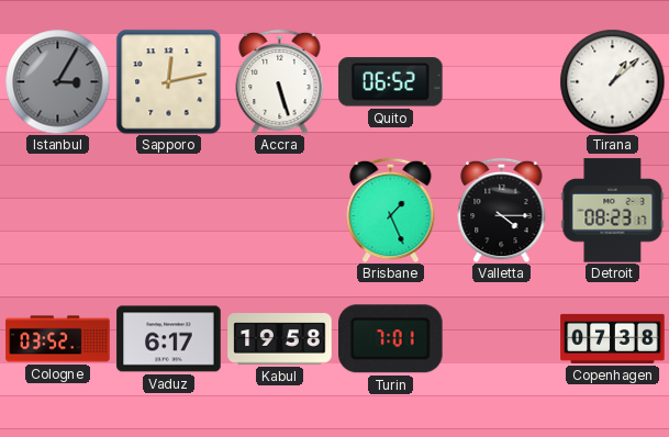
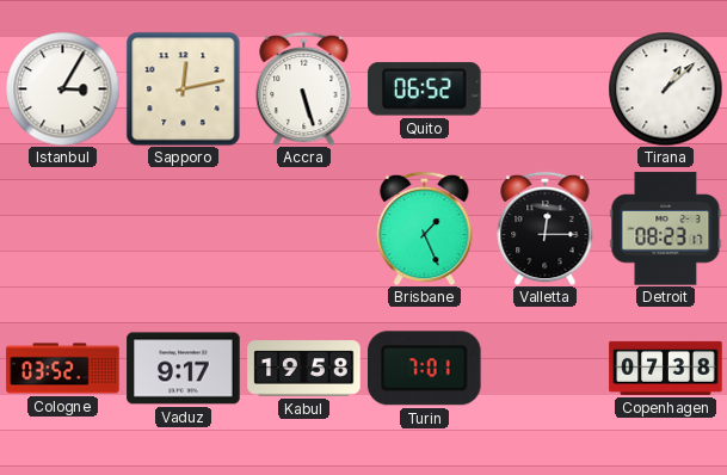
Istanbul dial: grey -> white
Valletta: 4:15 -> 12:15
Vaduz: 6:17 -> 9:17
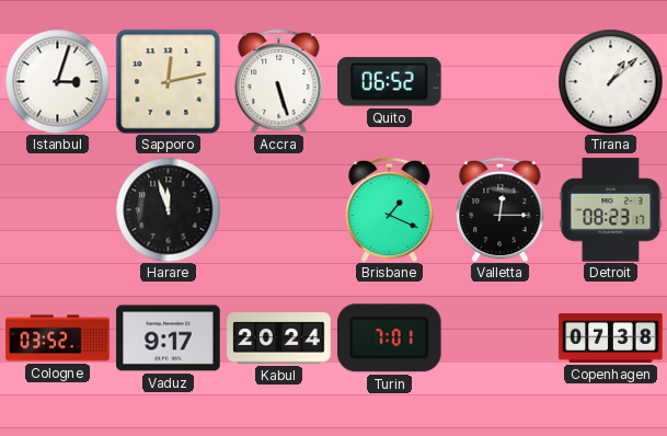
Istanbul: 3:05 -> 3:03
Harare: none -> 11:57
Brisbane: 1:26 -> 1:19
Kabul: 19:58 -> 20:24
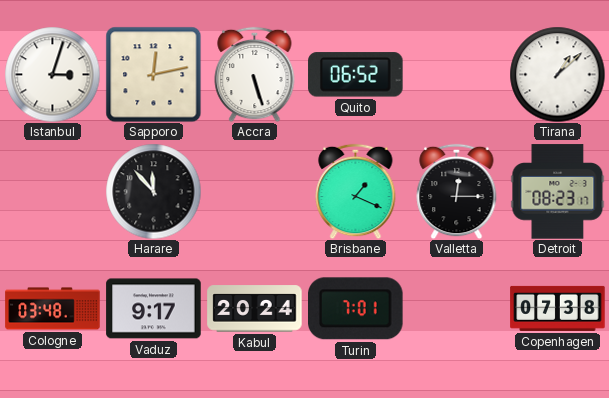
Harare: 11:57 -> 11:53
Cologne: 03:52 -> 03:48
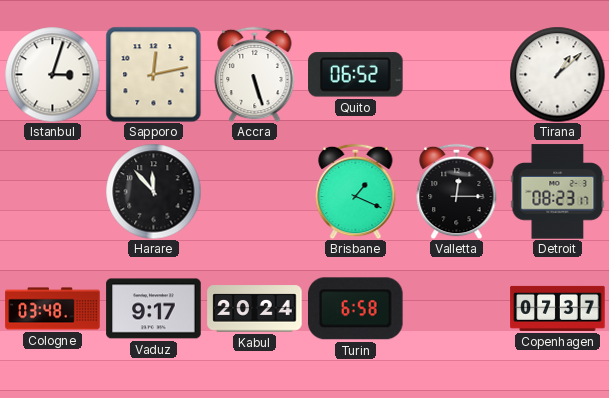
Turin: 7:01 -> 6:58
Copenhagen: 07:38 -> 07:37
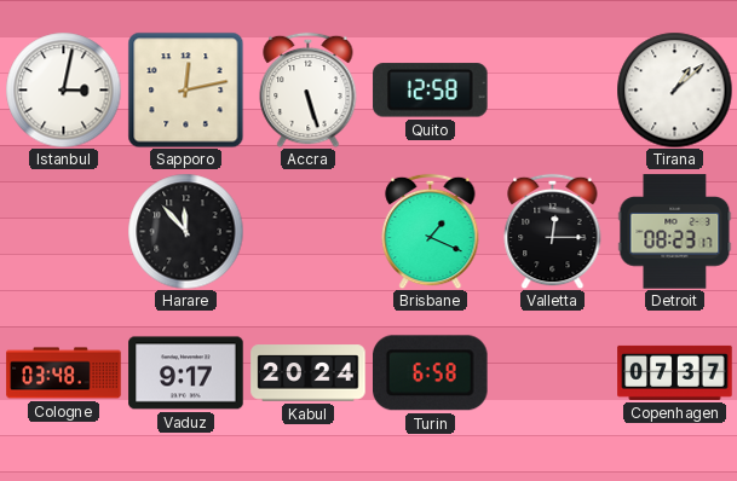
Istanbul: 3:03 -> 3:02
Quito: 06:52 -> 12:58
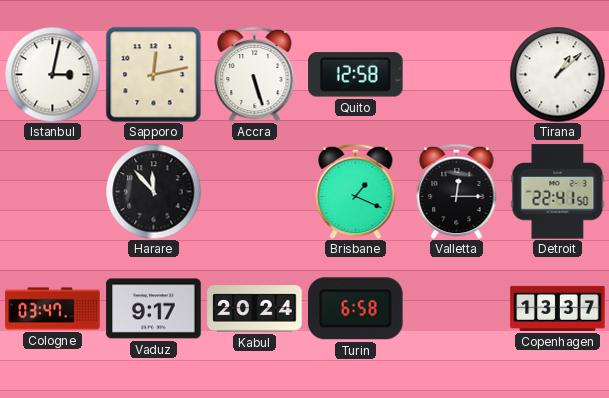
Detroit: 08:23 -> 22:41
Cologne: 03:48 -> 03:47
Copenhagen: 07:37 -> 13:37
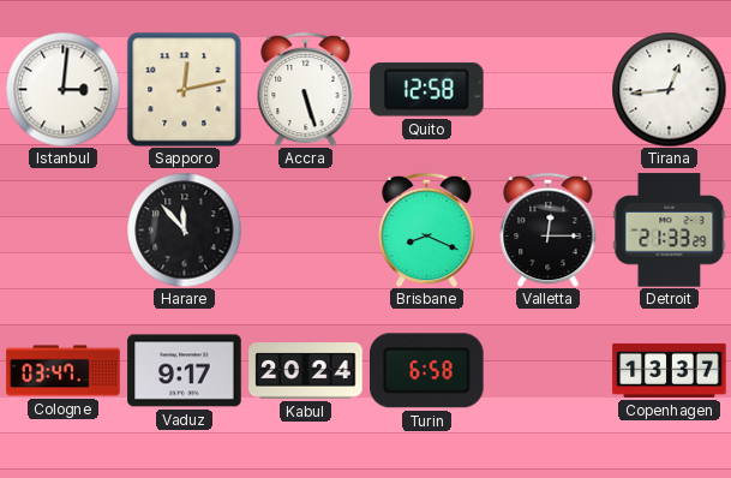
Istanbul: 3:02 -> 3:01
Tirana: 1:08 -> 12:44
Brisbane: 1:19 -> 8:19
Detroit: 22:41 -> 21:33
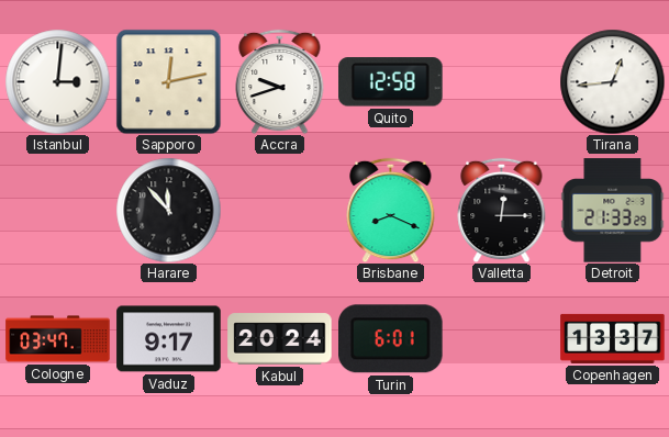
Accra: 5:27 -> 9:42
Turin: 6:58 -> 6:01
